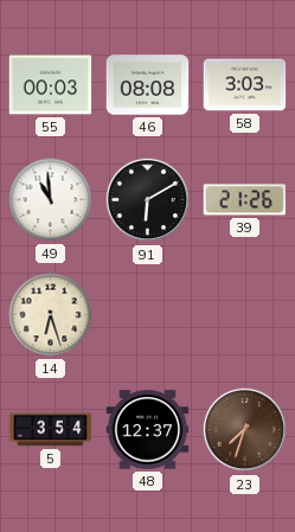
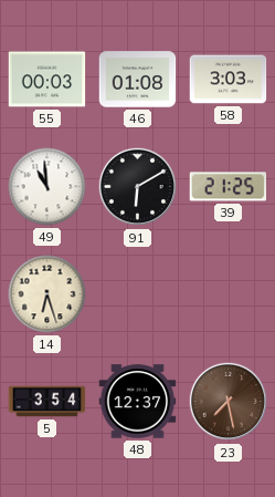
46: 08:08 -> 01:08
39: 21:26 -> 21:25
23: 7:33 -> 7:28
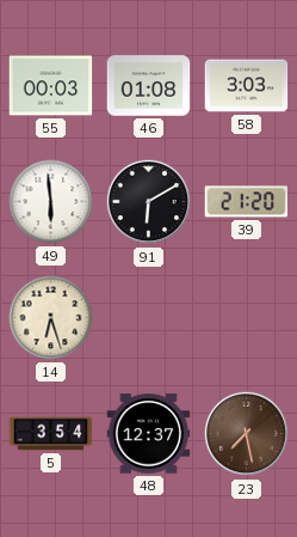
49: 10:59 -> 5:59
39: 21:25 -> 21:20
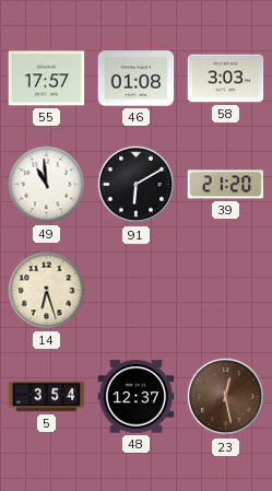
55: 00:03 -> 17:57
49: 5:59 -> 10:59
23: 7:28 -> 12:28
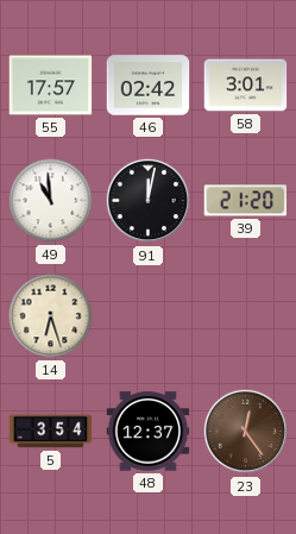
46: 01:08 -> 02:42
58: 3:03 -> 3:01
91: 6:10 -> 12:02
23: 12:28 -> 12:24
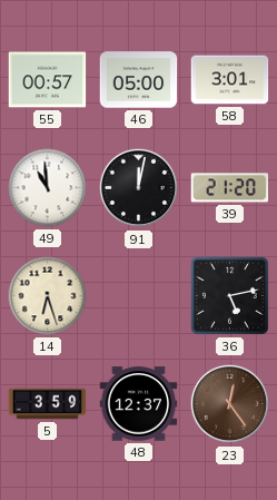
55: 17:57 -> 00:57
46: 02:42 -> 05:00
36: none -> 5:13
5: 3:54 -> 3:59
